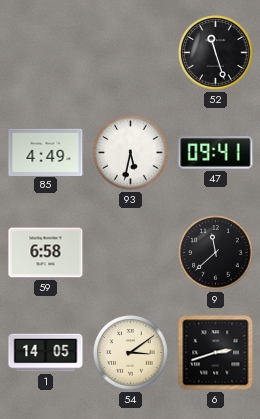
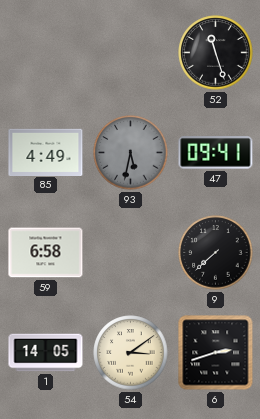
93 dial: white -> grey
9: 11:38 -> 7:38
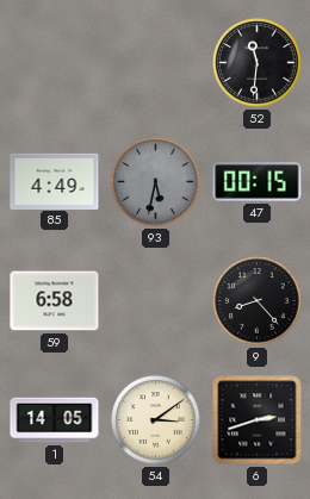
52: 11:27 -> 11:31
47: 09:41 -> 00:15
9: 7:38 -> 8:23
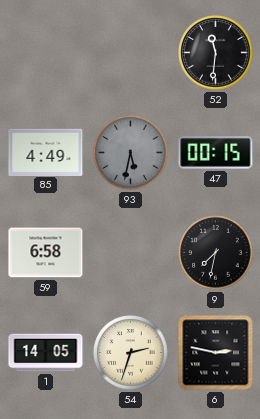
9: 8:23 -> 7:32
54: 3:09 -> 2:33
6: 2:42 -> 2:47
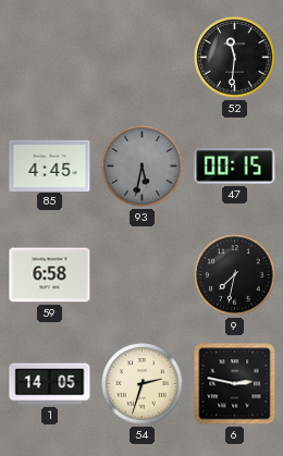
85: 4:49 -> 4:45
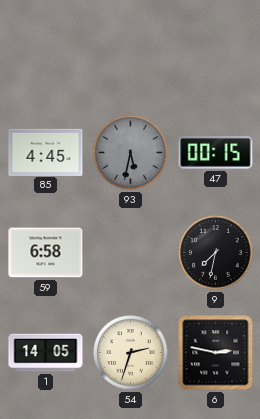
52: 11:31 -> none
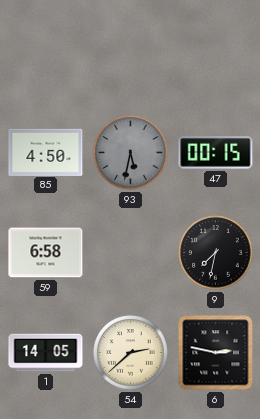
85: 4:45 -> 4:50
54: 2:33 -> 2:38
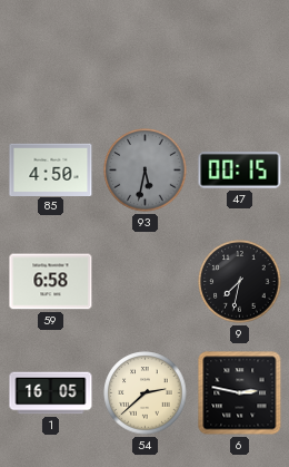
1: 14:05 -> 16:05
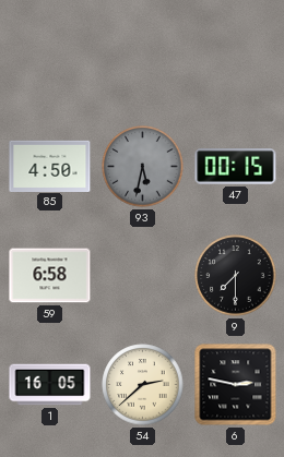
9: 7:32 -> 7:30
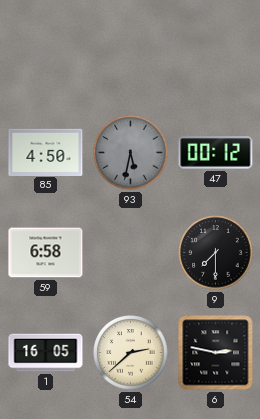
47: 00:15 -> 00:12
